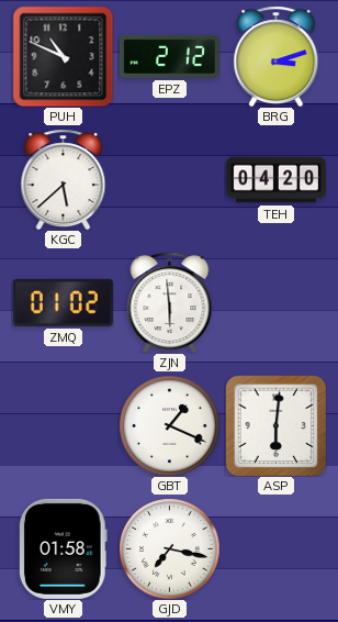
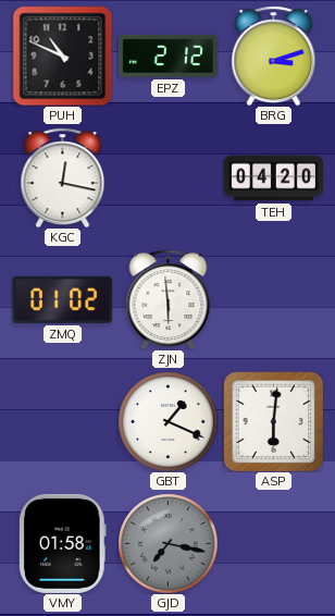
KGC: 5:38 -> 12:17
GJD dial: white -> grey
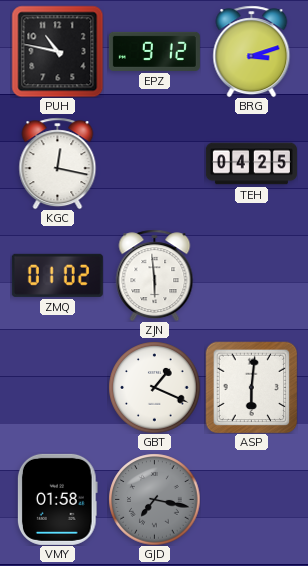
PUH: 10:49 -> 10:47
EPZ: 2:12 -> 9:12
TEH: 04:20 -> 04:25
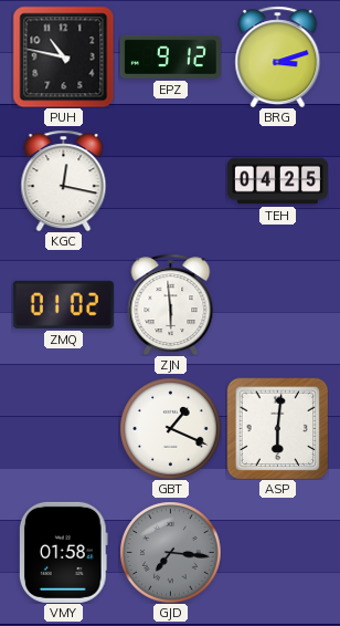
GJD: 7:17 -> 7:16
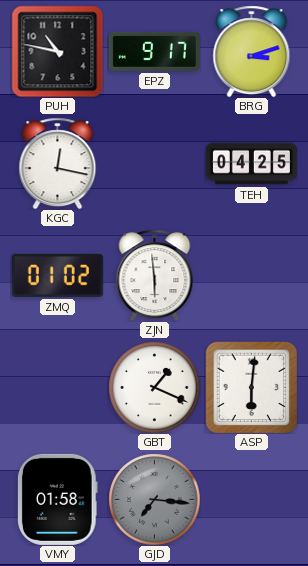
EPZ: 9:12 -> 9:17
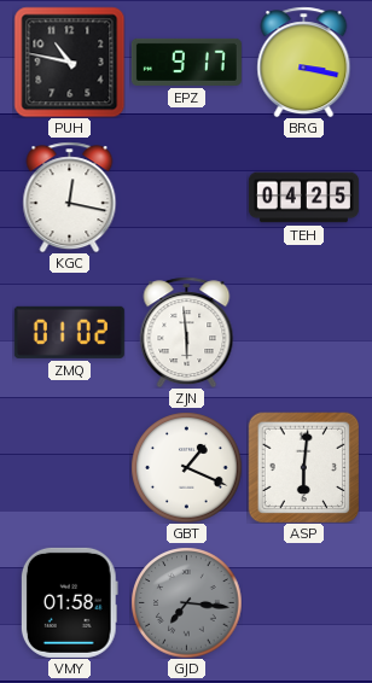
BRG: 3:12 -> 3:17
